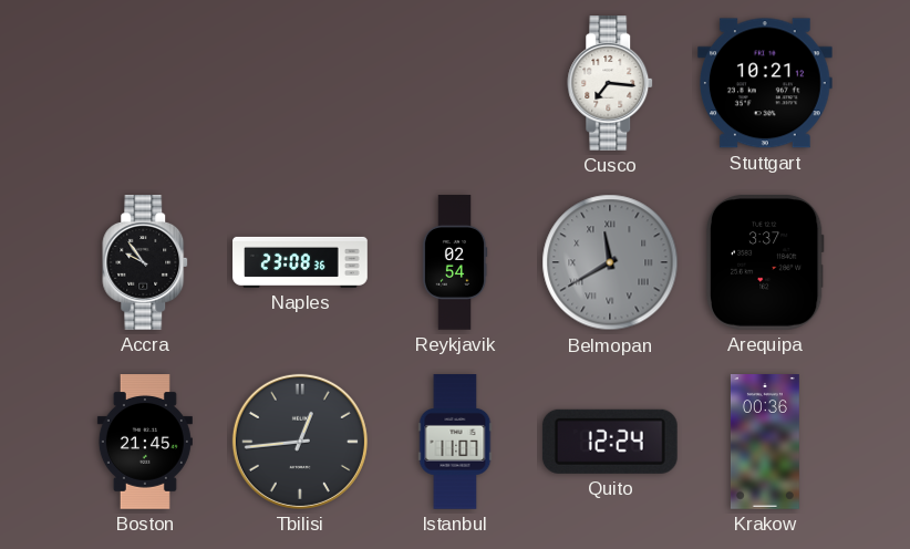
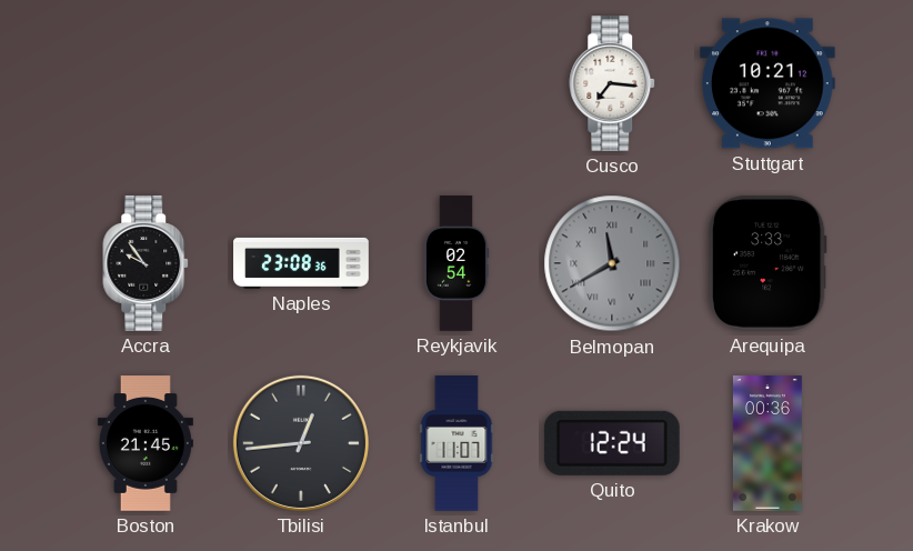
Arequipa: 3:37 -> 3:33
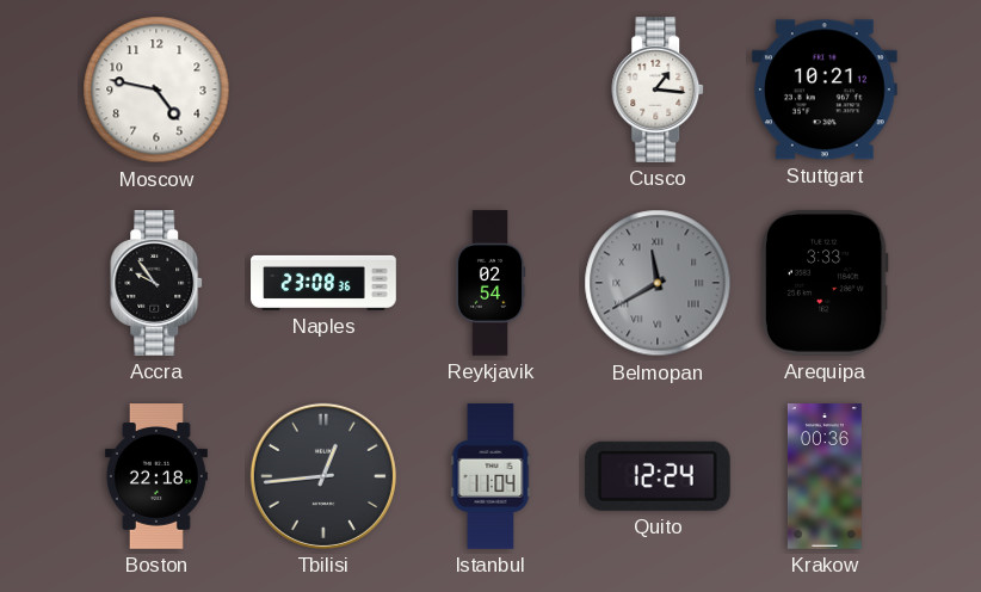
Moscow: none -> 4:47
Cusco: 7:16 -> 1:16
Boston: 21:45 -> 22:18
Istanbul: 11:07 -> 11:04
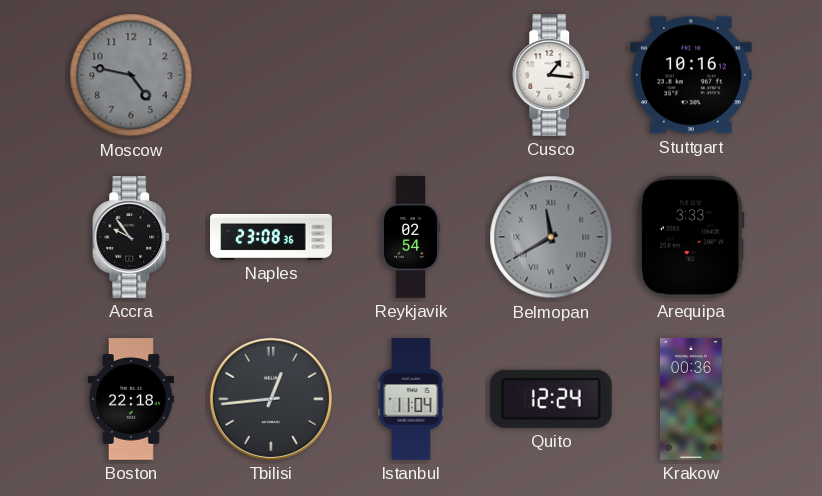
Moscow dial: white -> grey
Stuttgart: 10:21 -> 10:16
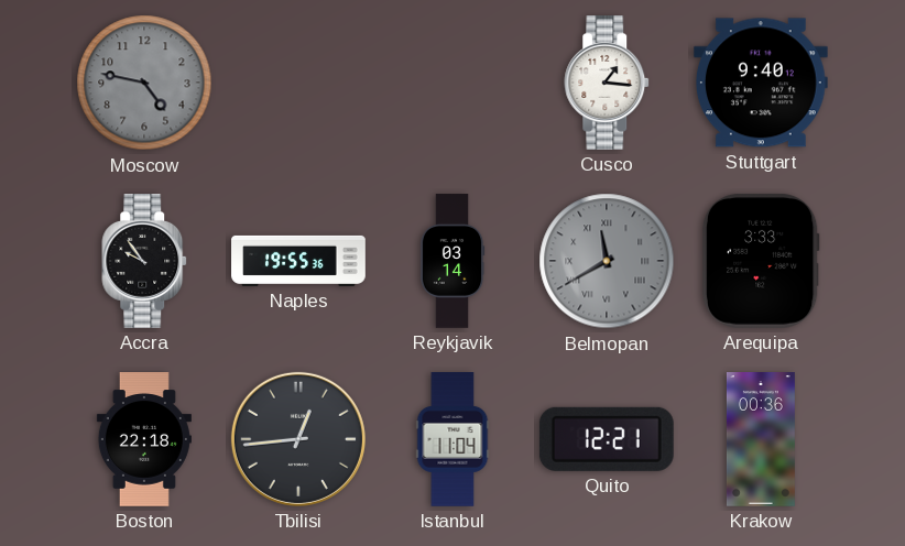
Stuttgart: 10:16 -> 9:40
Naples: 23:08 -> 19:55
Reykjavik: 02:54 -> 03:14
Quito: 12:24 -> 12:21
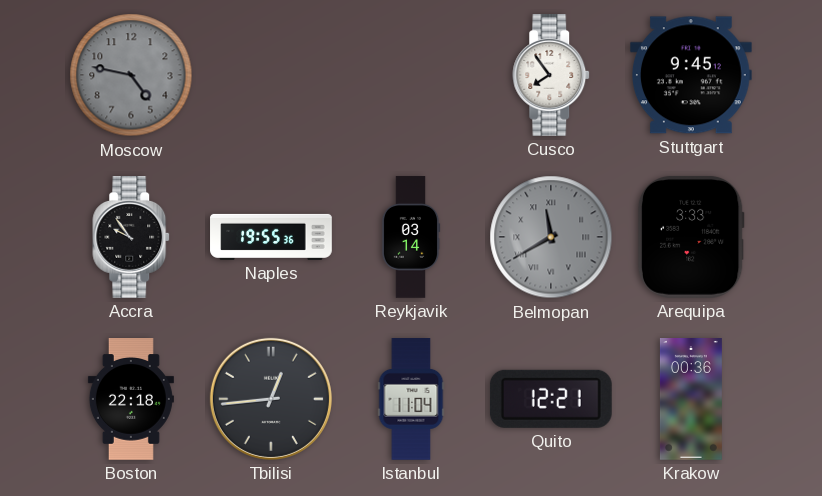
Cusco: 1:16 -> 7:54
Stuttgart: 9:40 -> 9:45
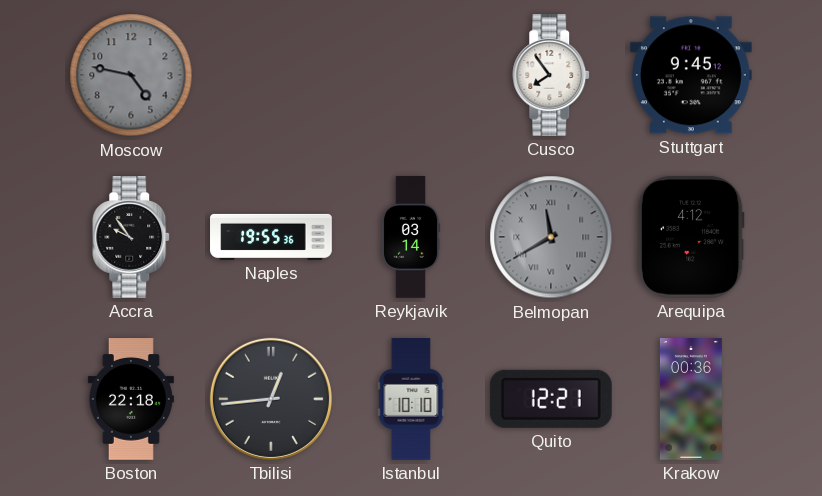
Arequipa: 3:33 -> 4:12
Istanbul: 11:04 -> 10:10
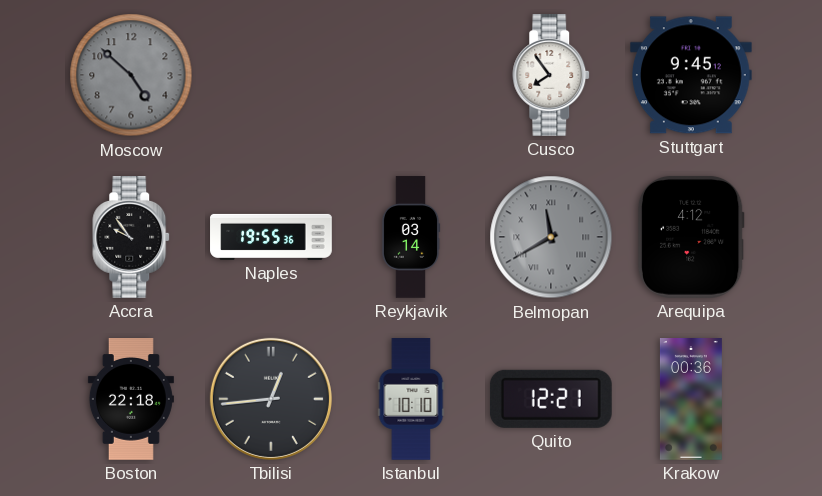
Moscow: 4:47 -> 4:52
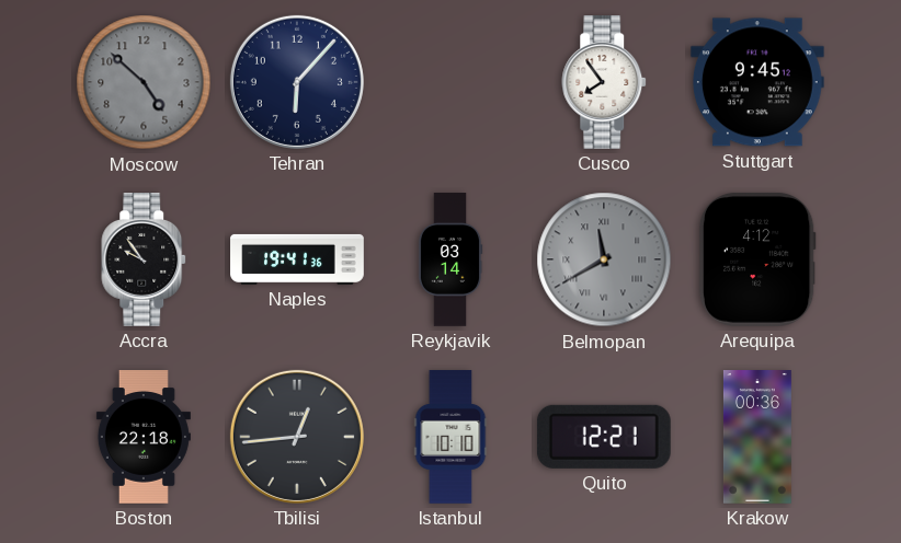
Tehran: none -> 6:07
Naples: 19:55 -> 19:41
